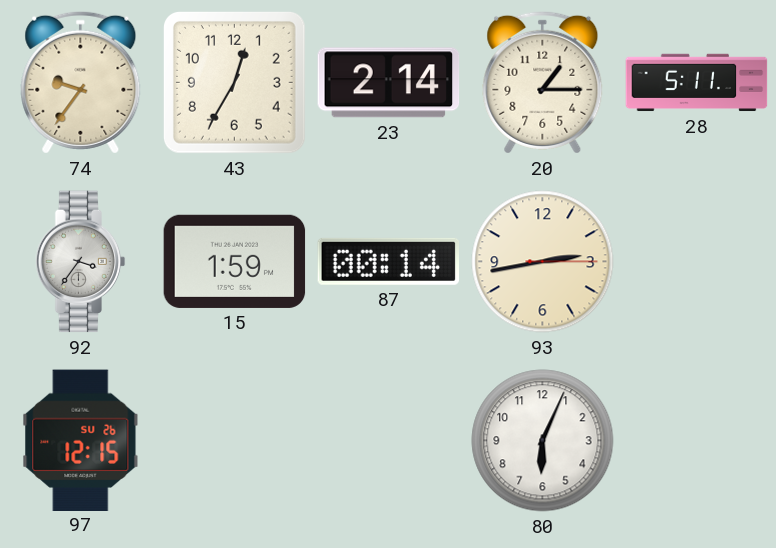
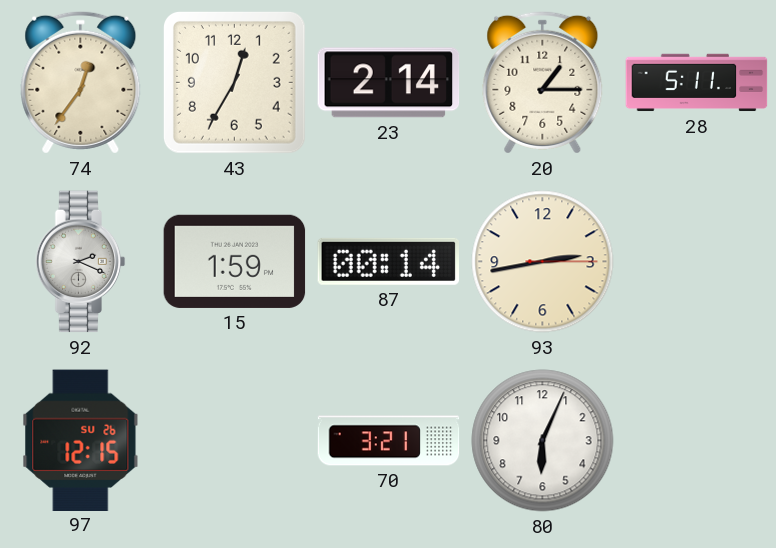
74: 9:36 -> 12:36
92: 3:36 -> 2:19
70: none -> 3:21
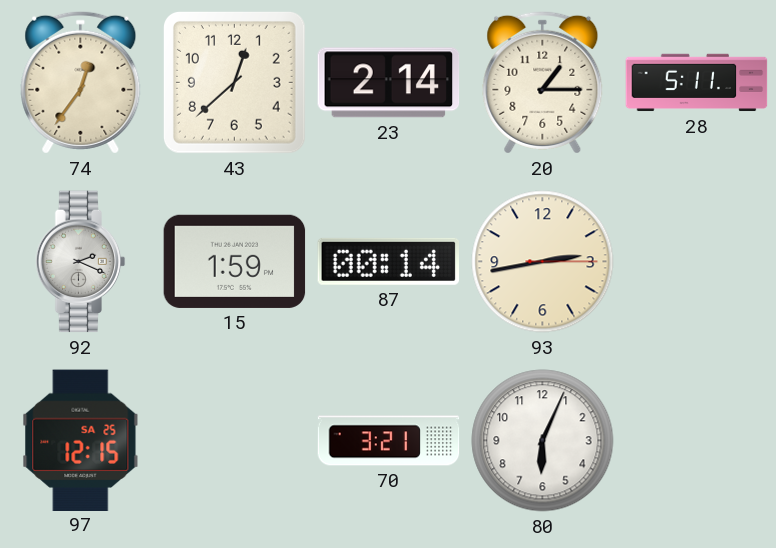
43: 12:35 -> 12:38
97 date: SU 26 -> SA 25
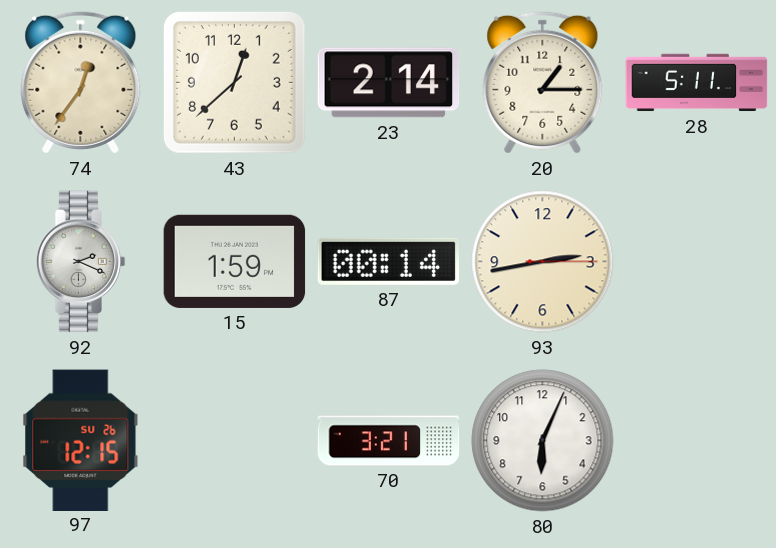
97 date: SA 25 -> SU 26
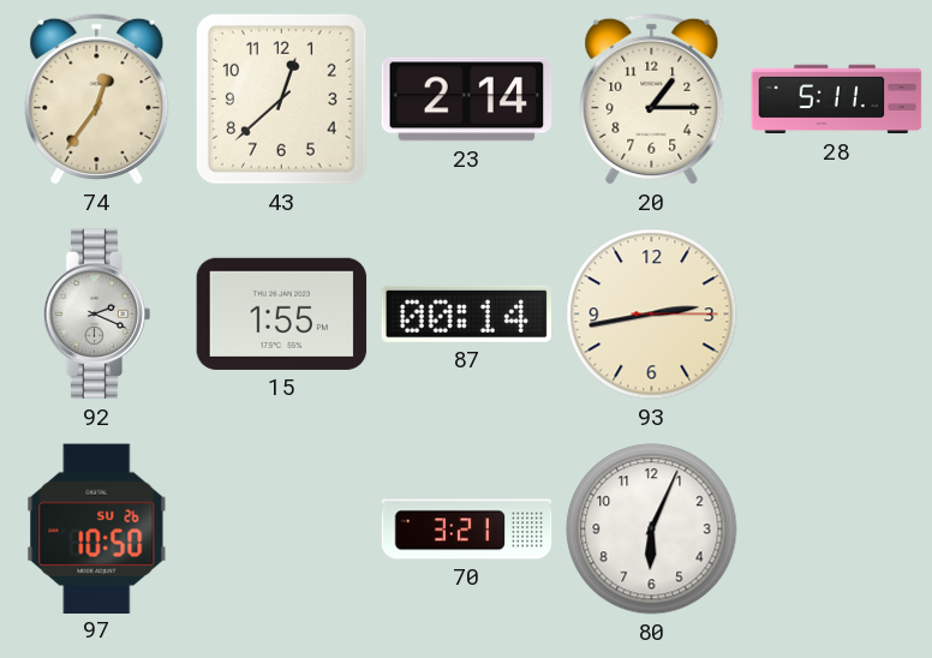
15: 1:59 -> 1:55
97: 12:15 -> 10:50
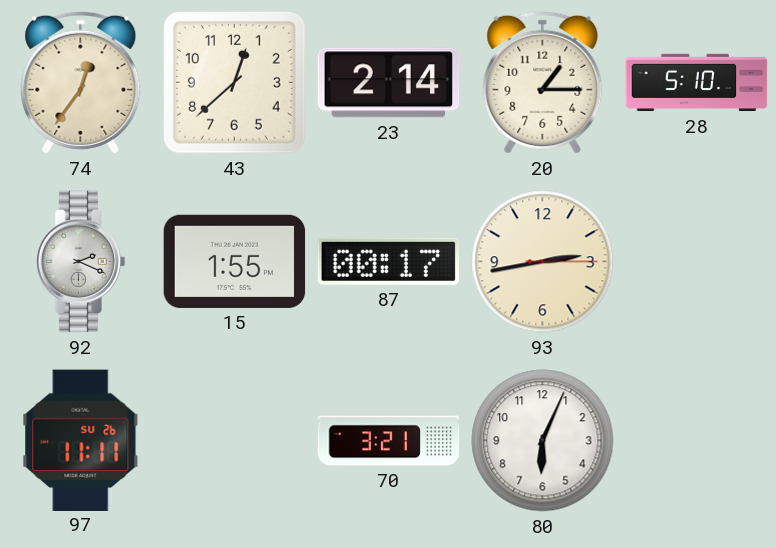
28: 5:11 -> 5:10
87: 00:14 -> 00:17
97: 10:50 -> 11:11
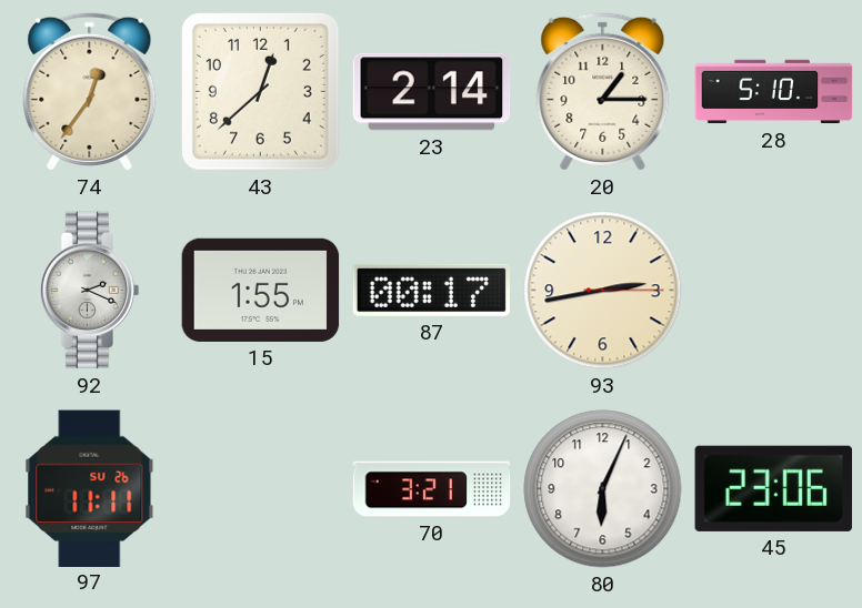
45: none -> 23:06
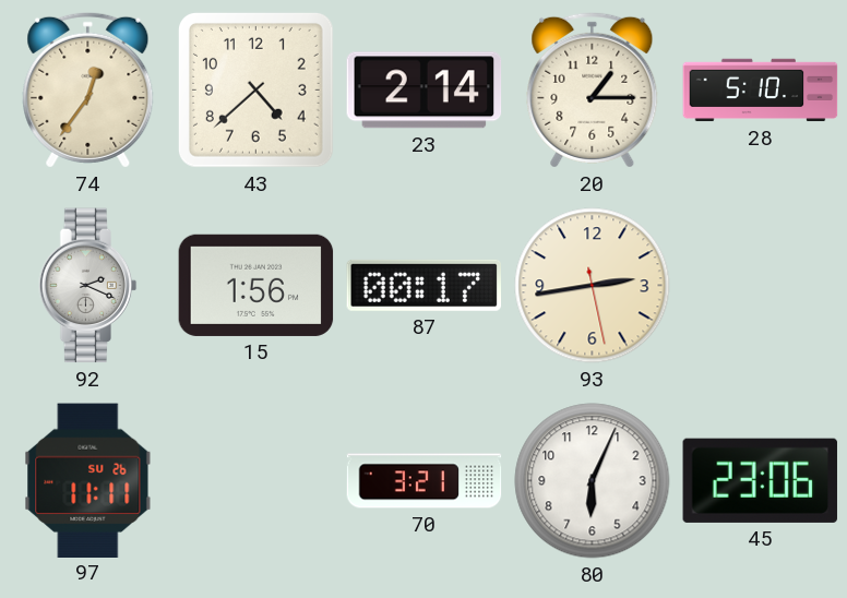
43: 12:38 -> 4:38
15: 1:55 -> 1:56
93: 2:43:15 -> 2:43:28
